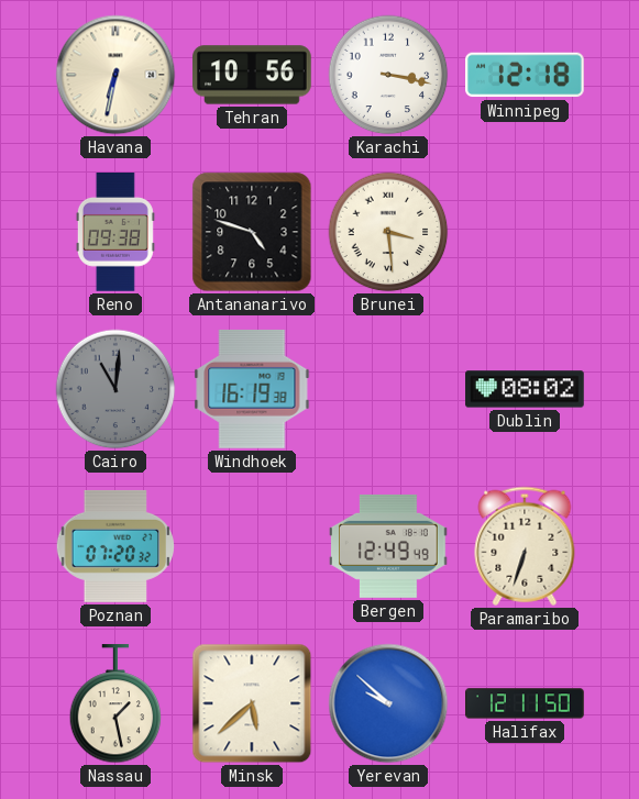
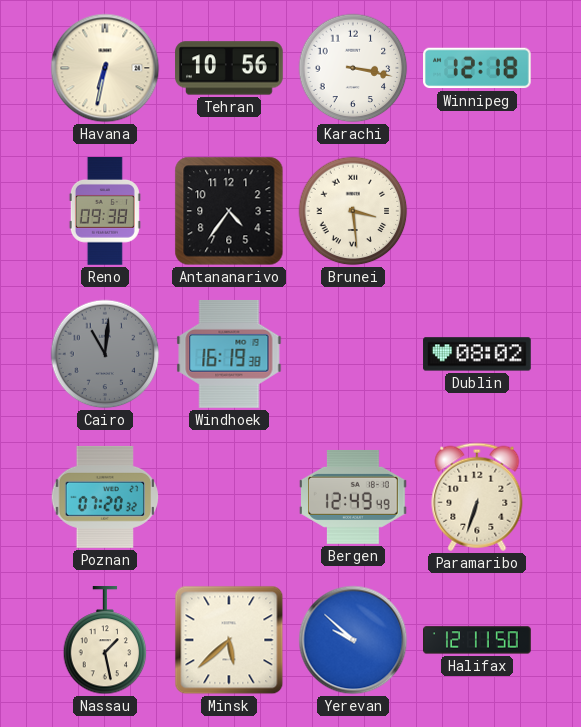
Antananarivo: 4:48 -> 4:36
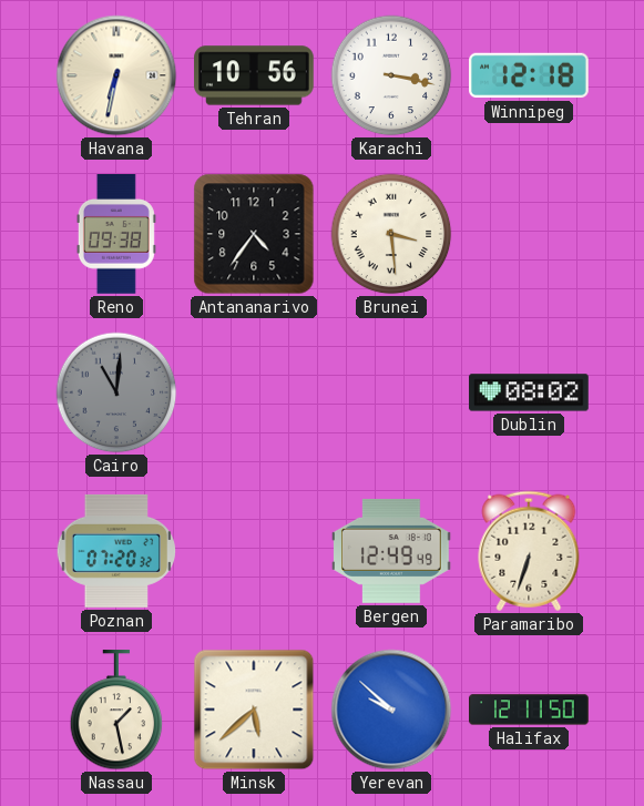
Windhoek: 16:19 -> none
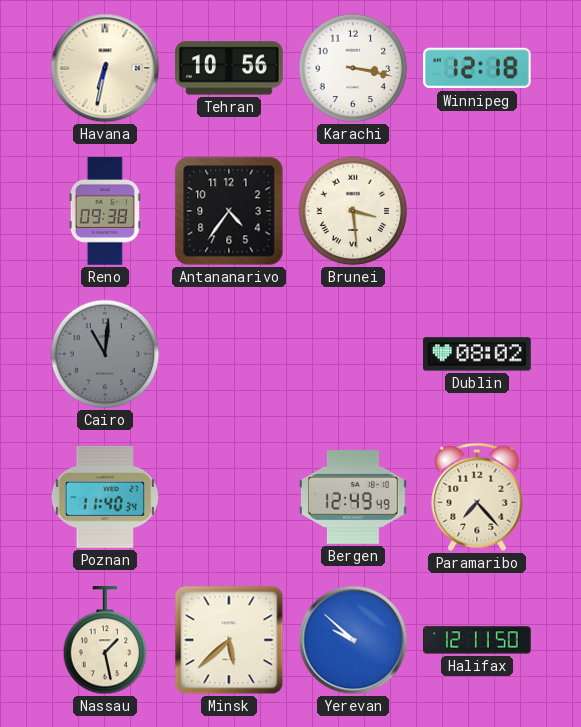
Poznan: 07:20 -> 11:40
Paramaribo: 6:33 -> 7:23
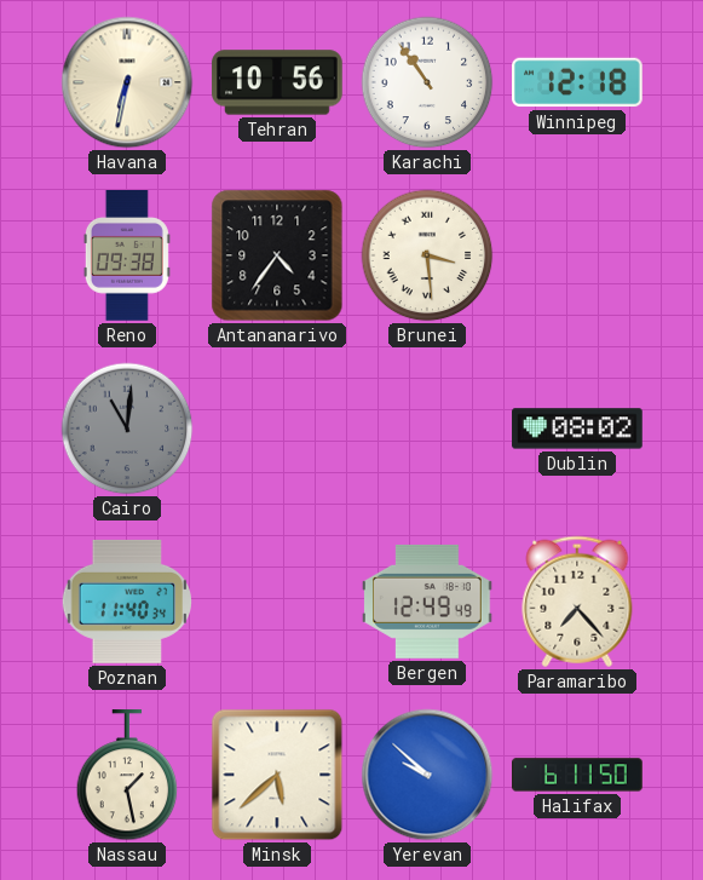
Karachi: 3:17 -> 10:54
Halifax: 12:11 -> 6:11
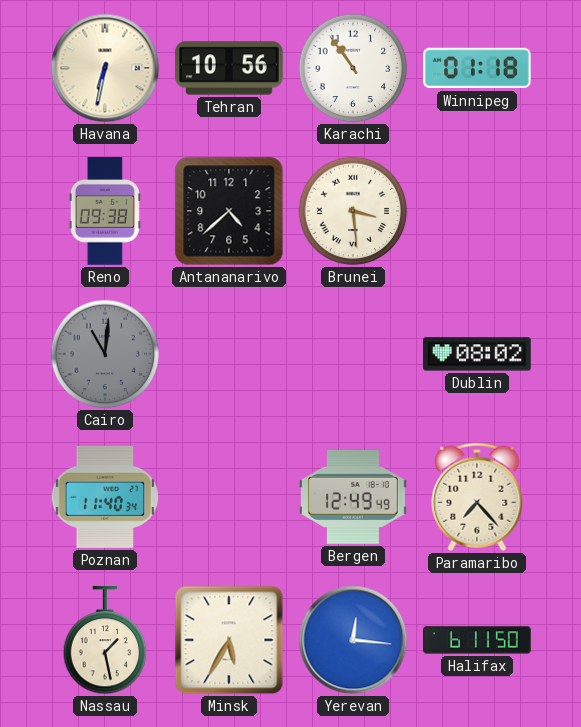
Winnipeg: 12:18 -> 01:18
Antananarivo: 4:36 -> 4:38
Minsk: 5:38 -> 5:35
Yerevan: 9:52 -> 12:16
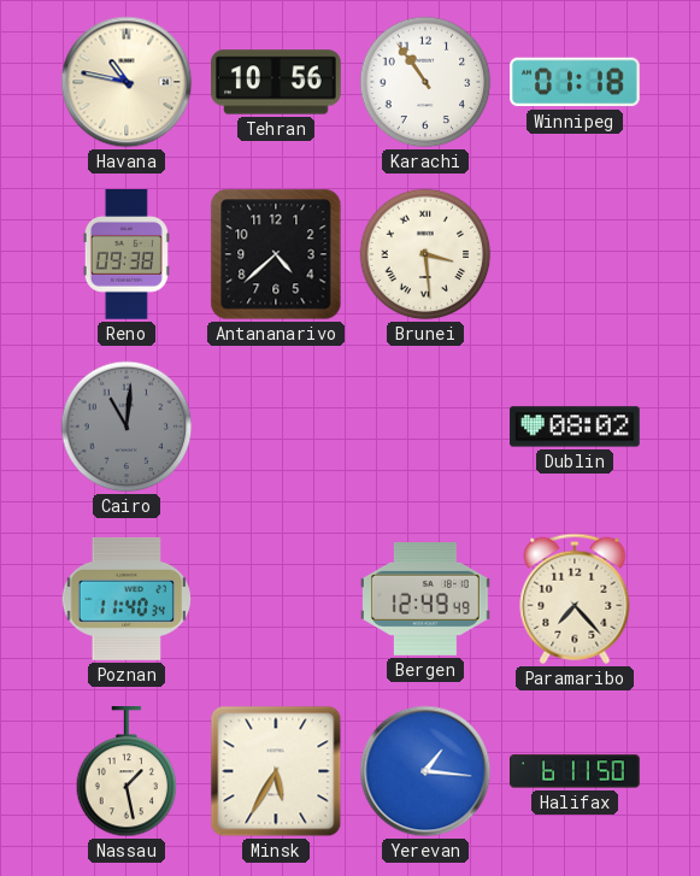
Havana: 6:32 -> 10:47
Yerevan: 12:16 -> 1:16
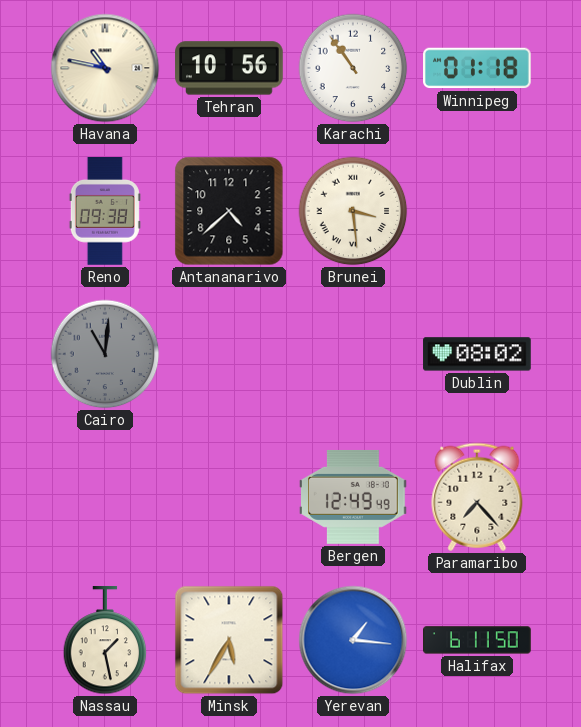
Poznan: 11:40 -> none
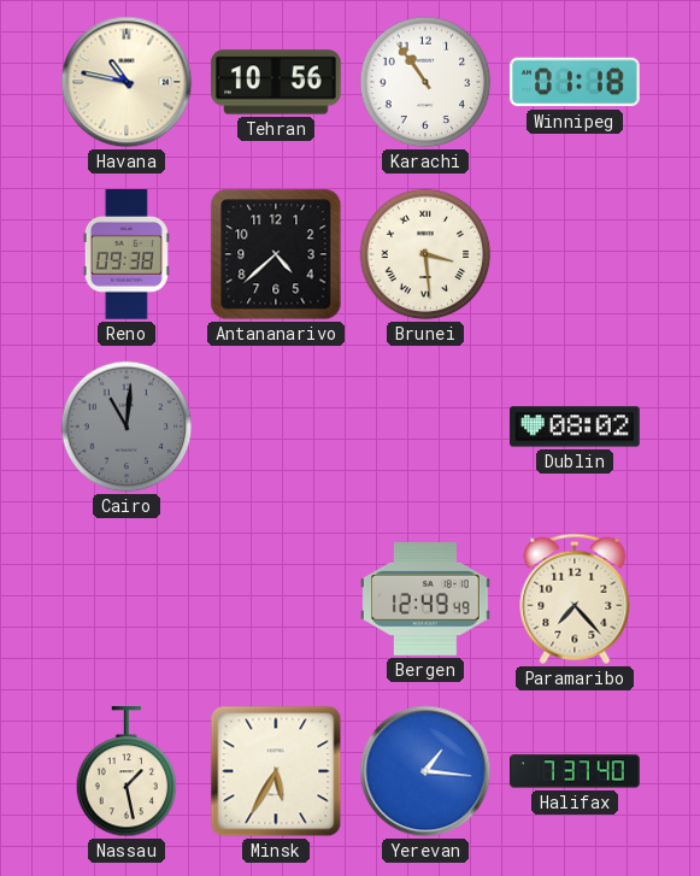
Halifax: 6:11 -> 7:37
